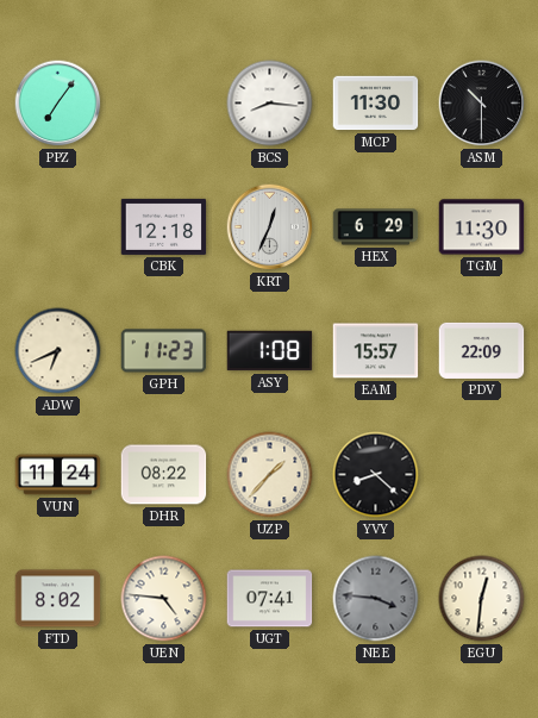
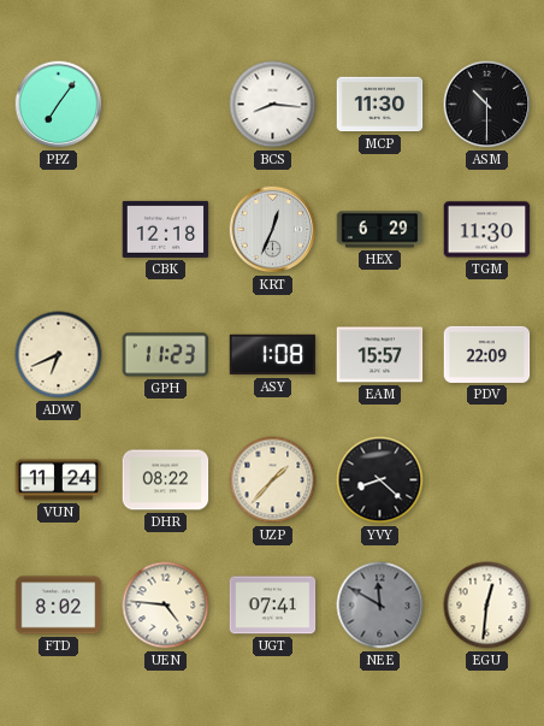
NEE: 3:46 -> 11:50
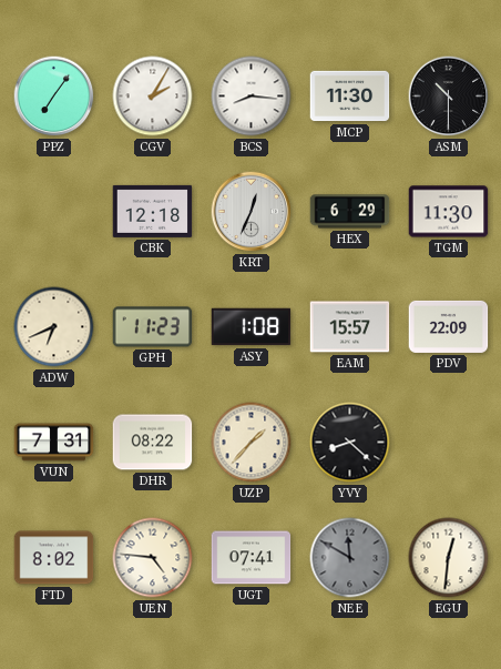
CGV: none -> 2:05
VUN: 11:24 -> 7:31
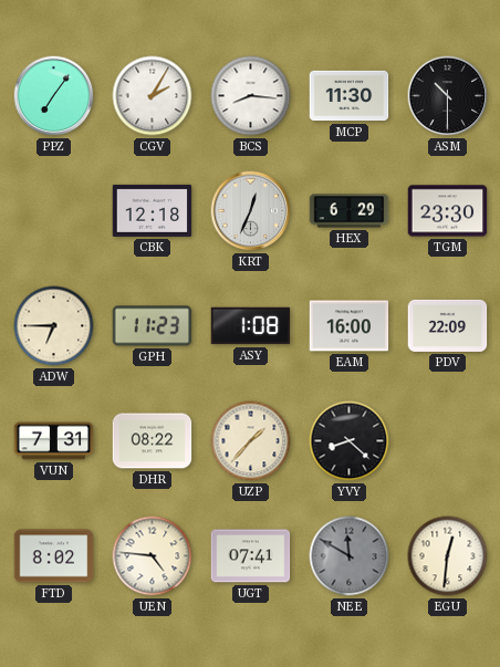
TGM: 11:30 -> 23:30
ADW: 6:41 -> 6:45
EAM: 15:57 -> 16:00
